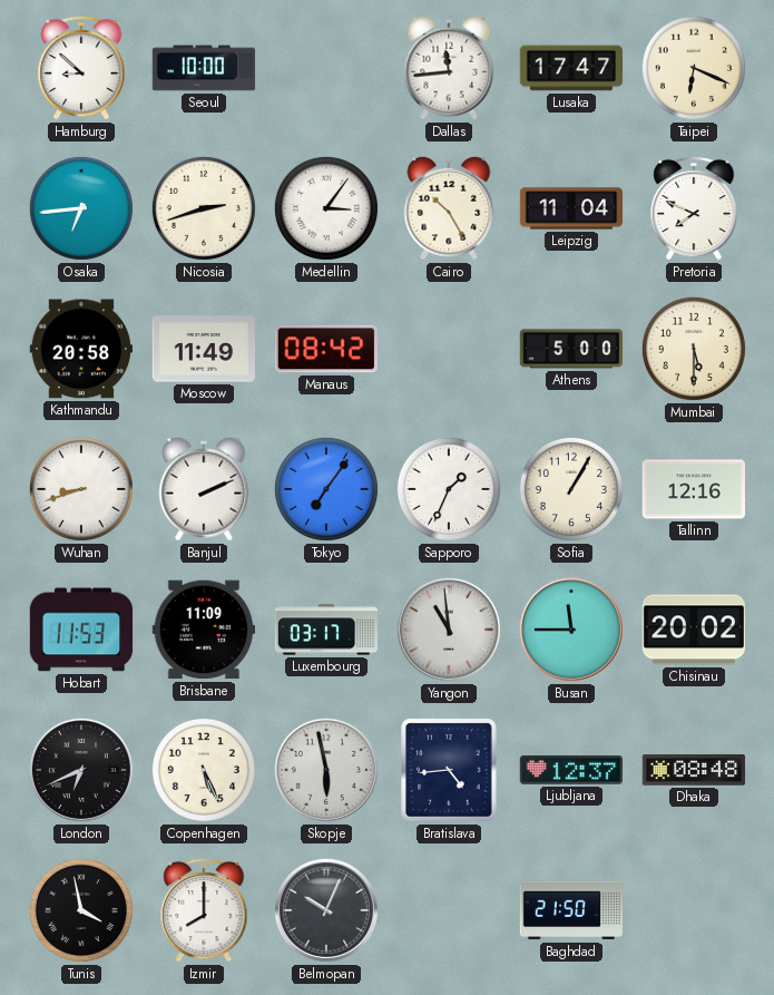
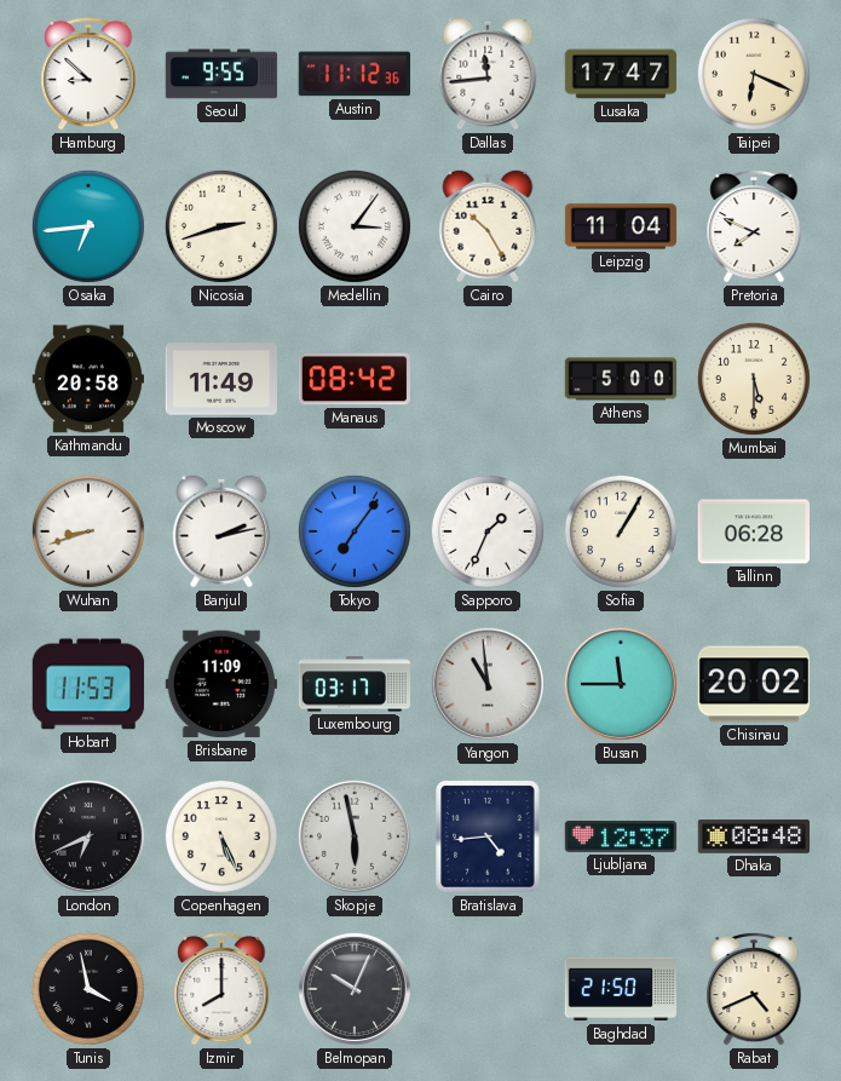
Seoul: 10:00 -> 9:55
Austin: none -> 11:12
Banjul: 2:11 -> 2:13
Tallinn: 12:16 -> 06:28
Rabat: none -> 4:41
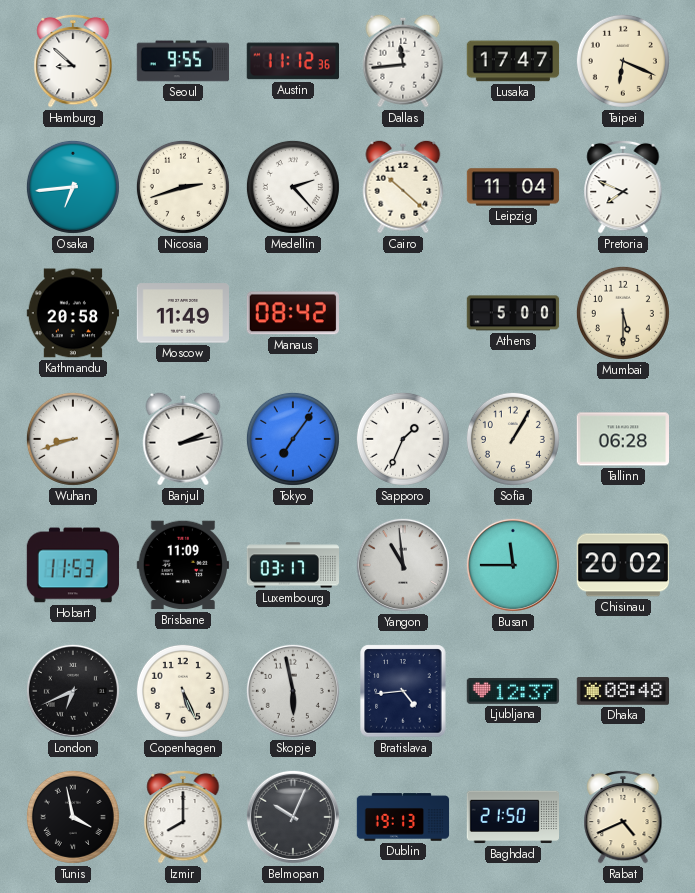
Medellin: 3:06 -> 2:23
Cairo: 10:25 -> 10:22
Dublin: none -> 19:13
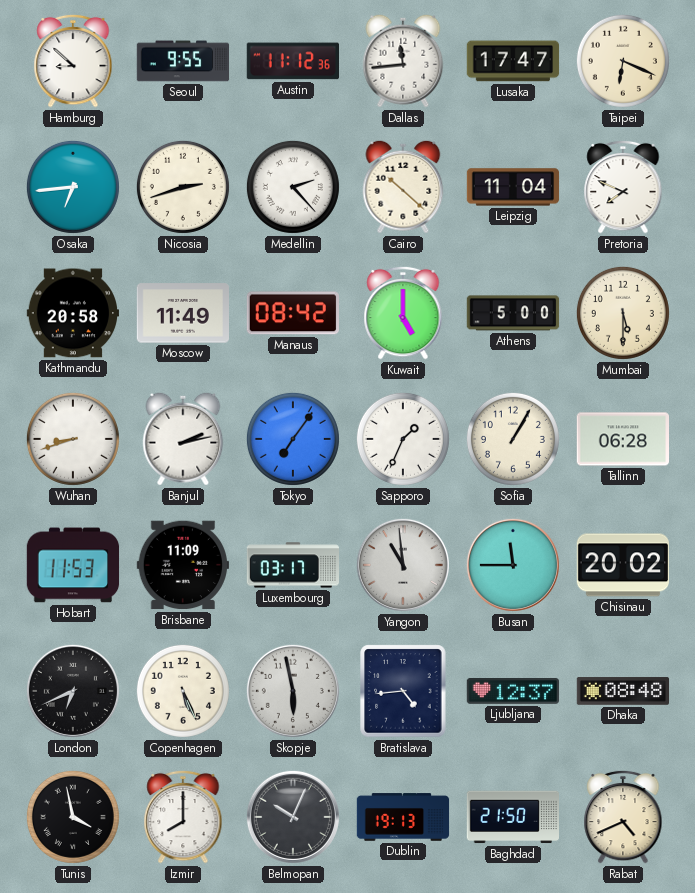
Kuwait: none -> 5:00
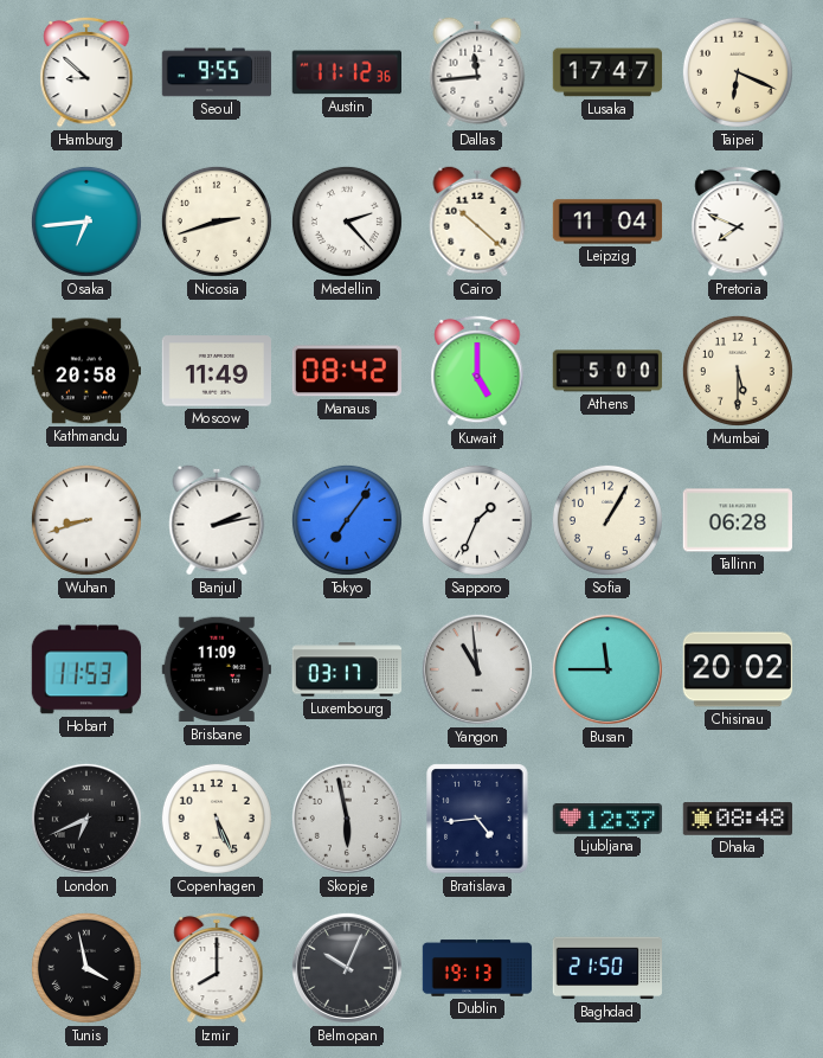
Rabat: 4:41 -> none
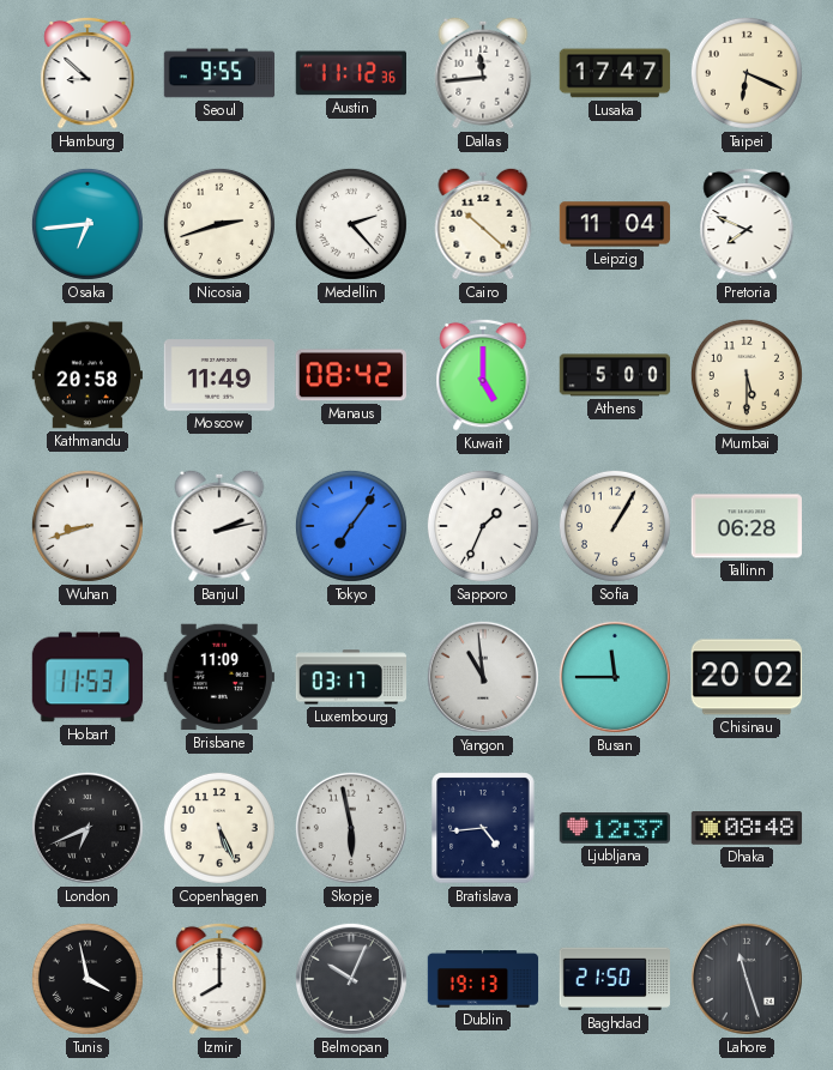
Lahore: none -> 11:27
